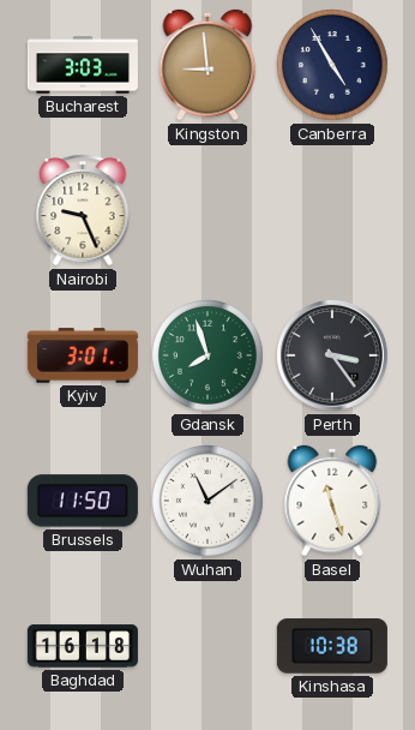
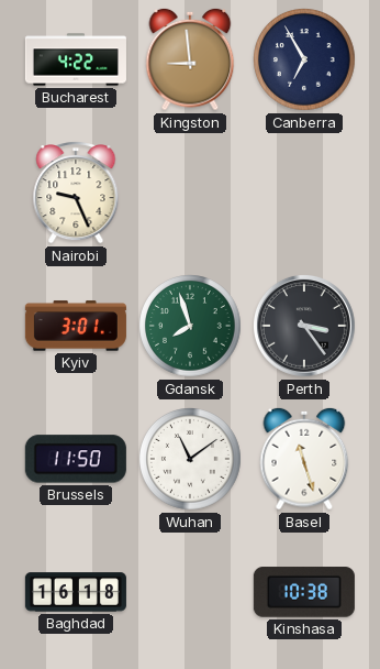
Bucharest: 3:03 -> 4:22
Canberra: 4:55 -> 6:55
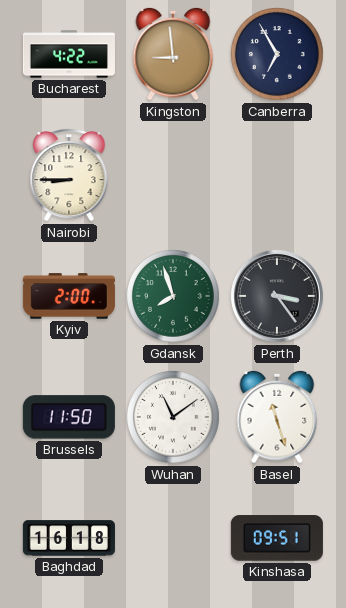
Nairobi: 9:26 -> 8:45
Kyiv: 3:01 -> 2:00
Kinshasa: 10:38 -> 09:51
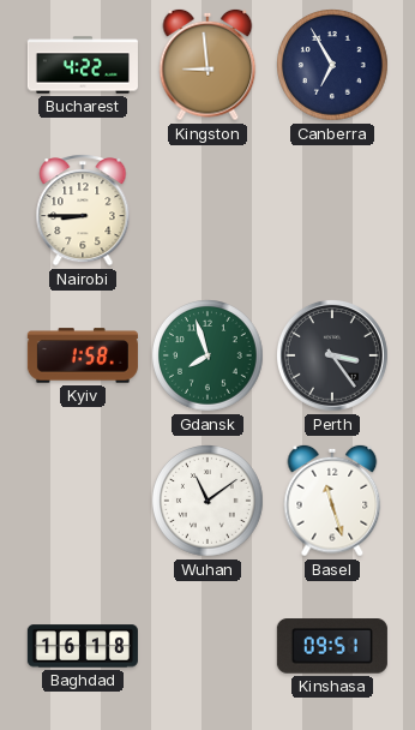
Kyiv: 2:00 -> 1:58
Brussels: 11:50 -> none
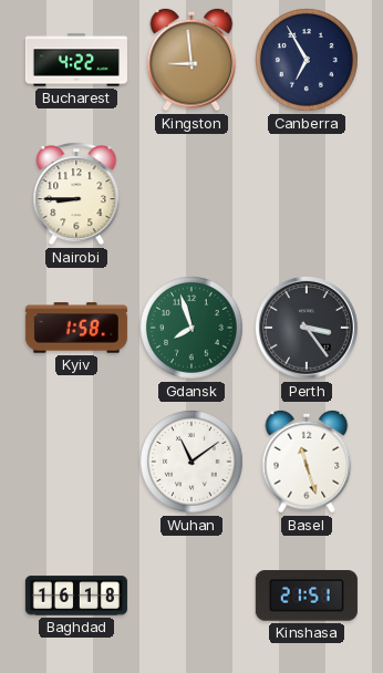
Kinshasa: 09:51 -> 21:51
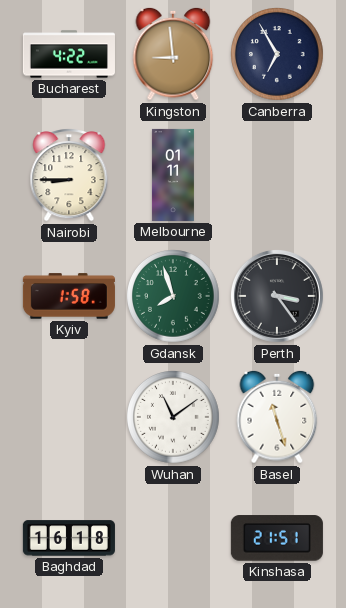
Melbourne: none -> 01:11
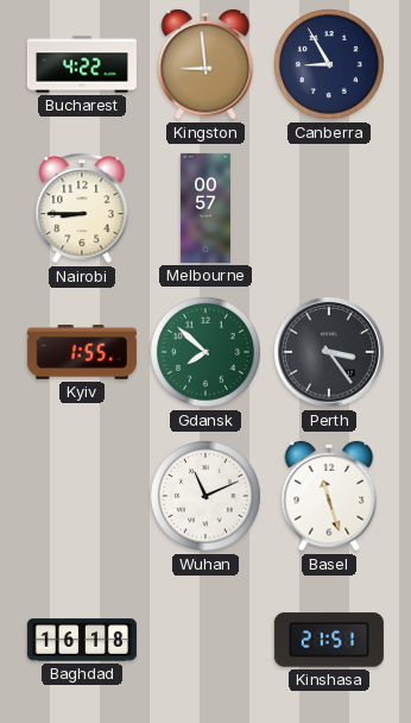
Canberra: 6:55 -> 8:55
Melbourne: 01:11 -> 00:57
Kyiv: 1:58 -> 1:55
Gdansk: 7:57 -> 7:52
Wuhan: 11:09 -> 11:11
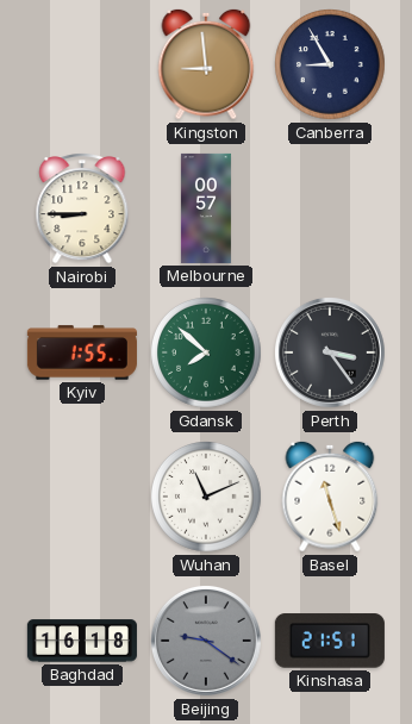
Bucharest: 4:22 -> none
Beijing: none -> 9:21
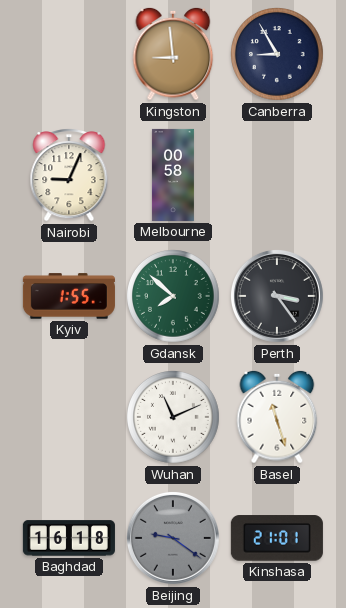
Nairobi: 8:45 -> 9:04
Melbourne: 00:57 -> 00:58
Kinshasa: 21:51 -> 21:01
